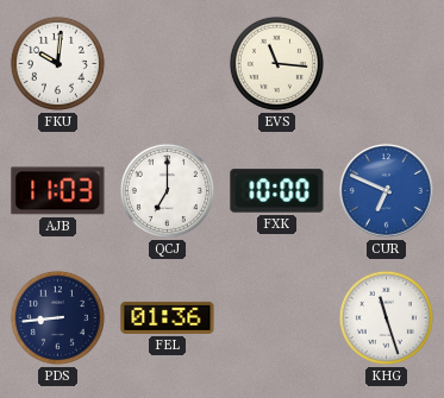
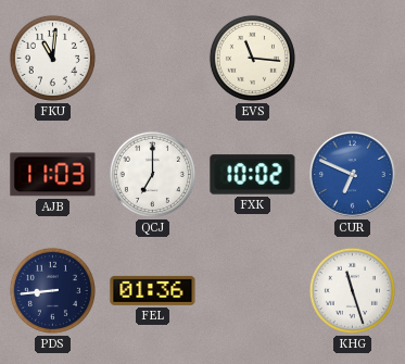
FKU: 10:01 -> 11:01
FXK: 10:00 -> 10:02
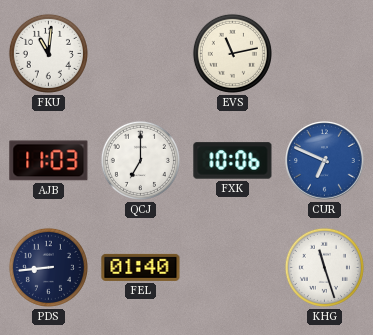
EVS: 11:16 -> 11:13
FXK: 10:02 -> 10:06
FEL: 01:36 -> 01:40
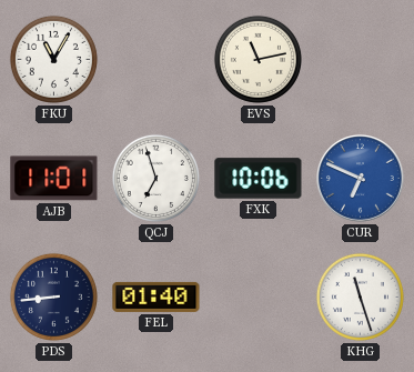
FKU: 11:01 -> 11:05
AJB: 11:03 -> 11:01
QCJ: 7:00 -> 6:57
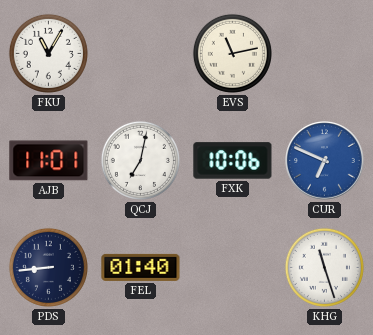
QCJ: 6:57 -> 7:02
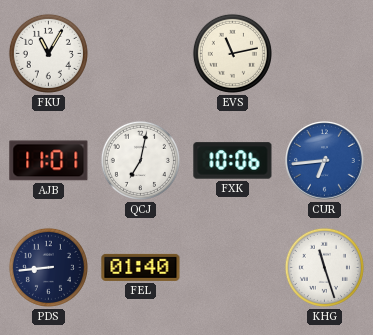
CUR: 6:49 -> 6:44
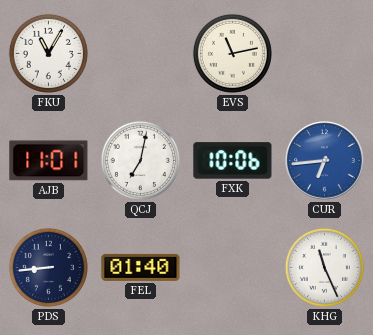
KHG: 11:27 -> 11:26
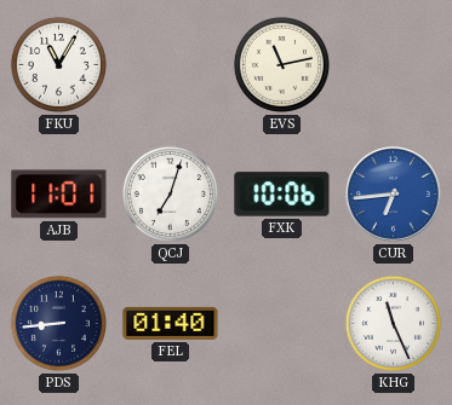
QCJ: 7:02 -> 7:03
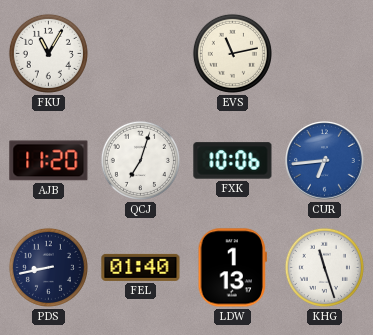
AJB: 11:01 -> 11:20
PDS: 8:44 -> 8:43
LDW: none -> 1:13
KHG: 11:26 -> 11:27
